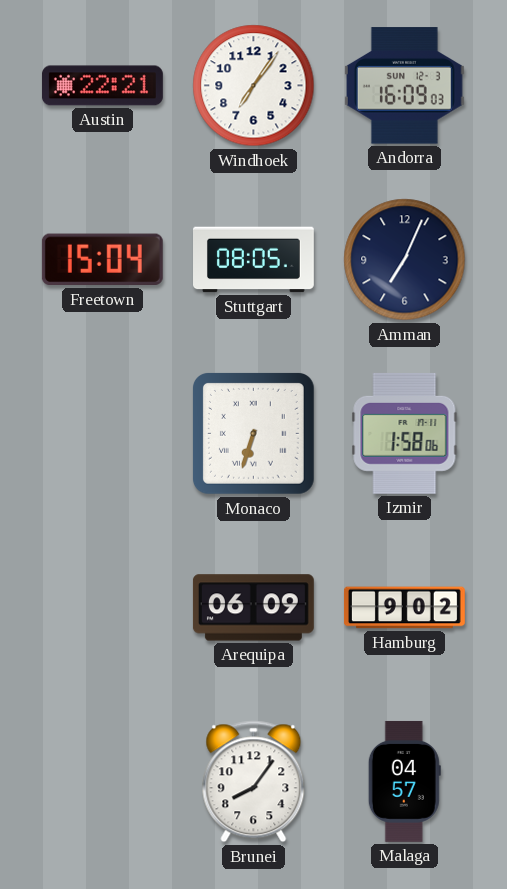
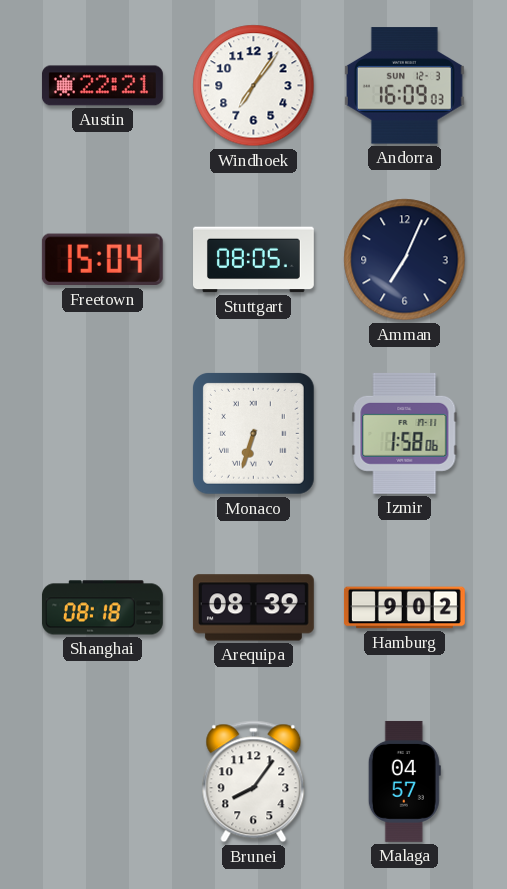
Shanghai: none -> 08:18
Arequipa: 06:09 -> 08:39
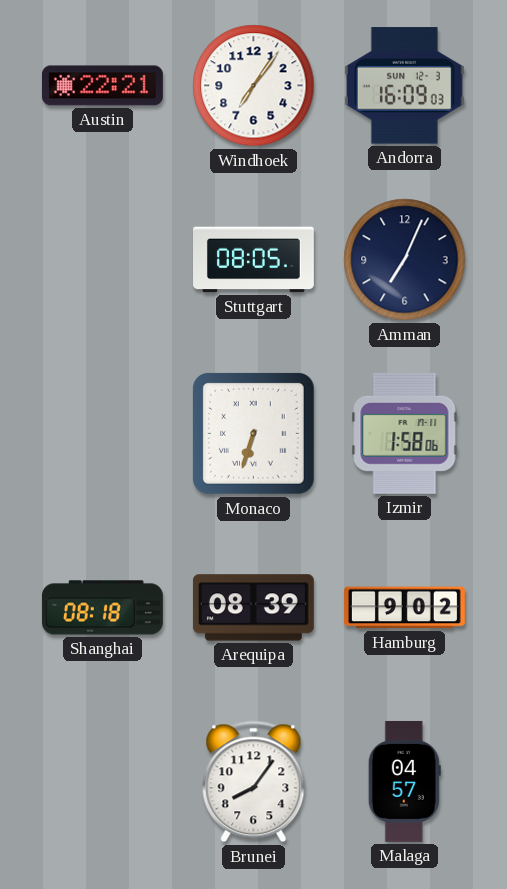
Freetown: 15:04 -> none
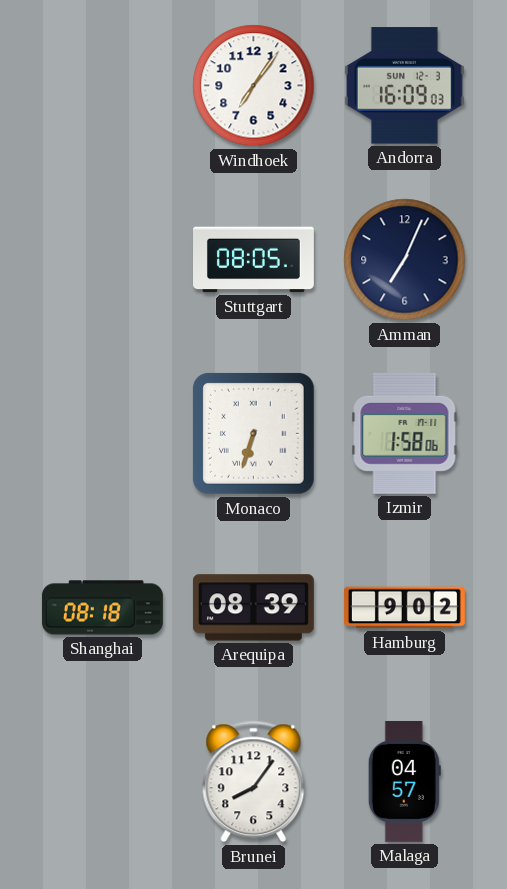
Austin: 22:21 -> none
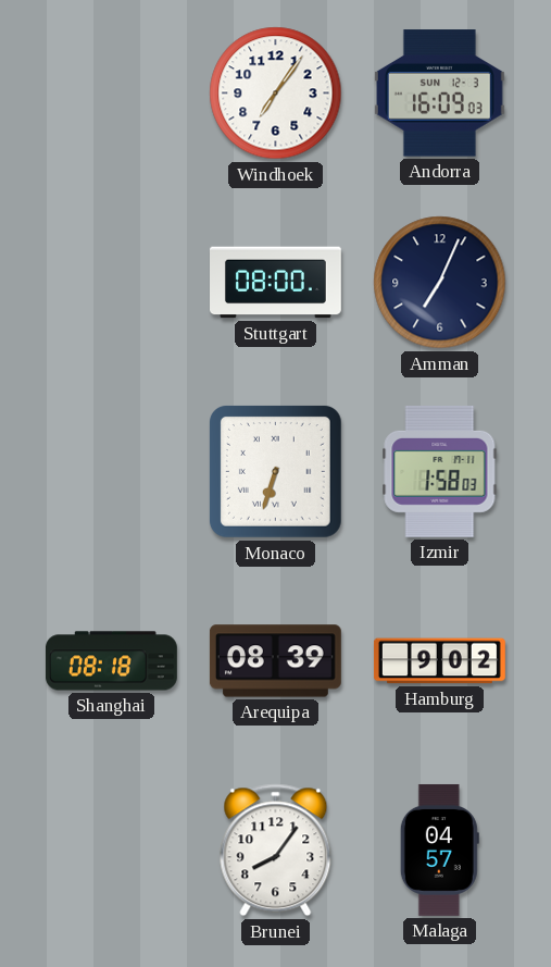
Stuttgart: 08:05 -> 08:00
Izmir: 1:58:06 -> 1:58:03
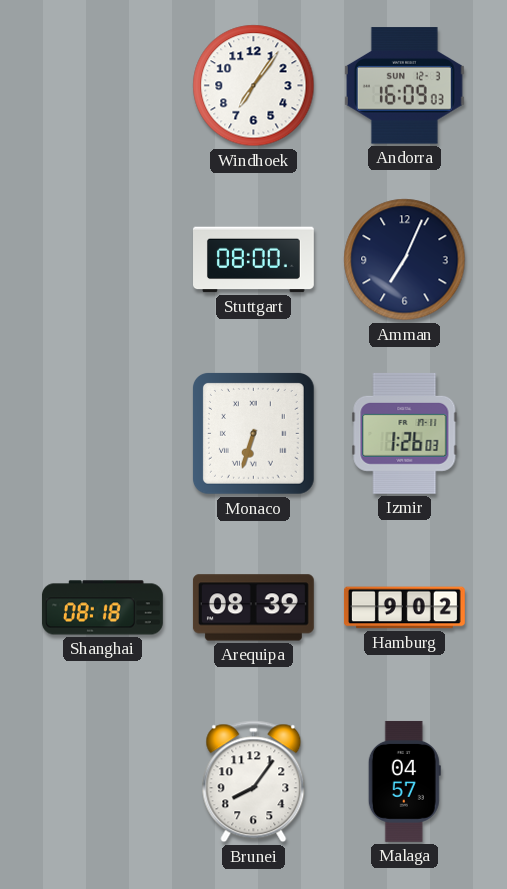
Izmir: 1:58 -> 1:26
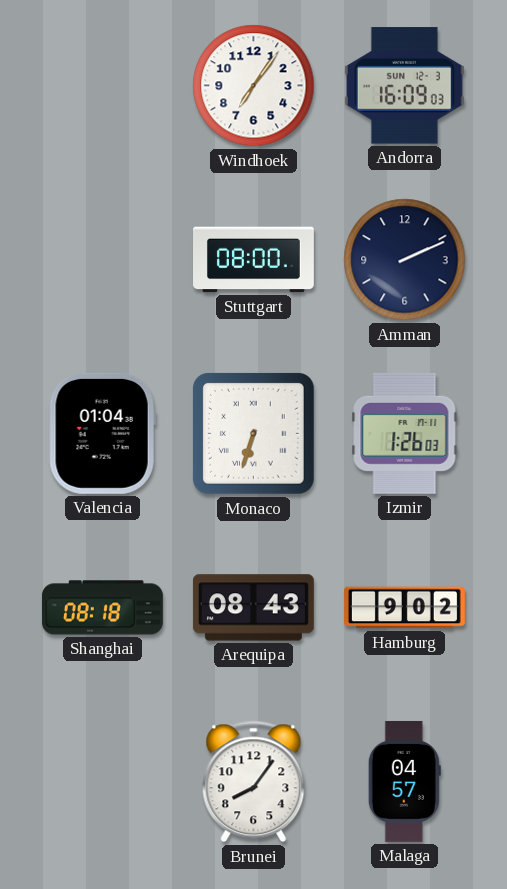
Amman: 7:04 -> 2:11
Valencia: none -> 01:04
Arequipa: 08:39 -> 08:43
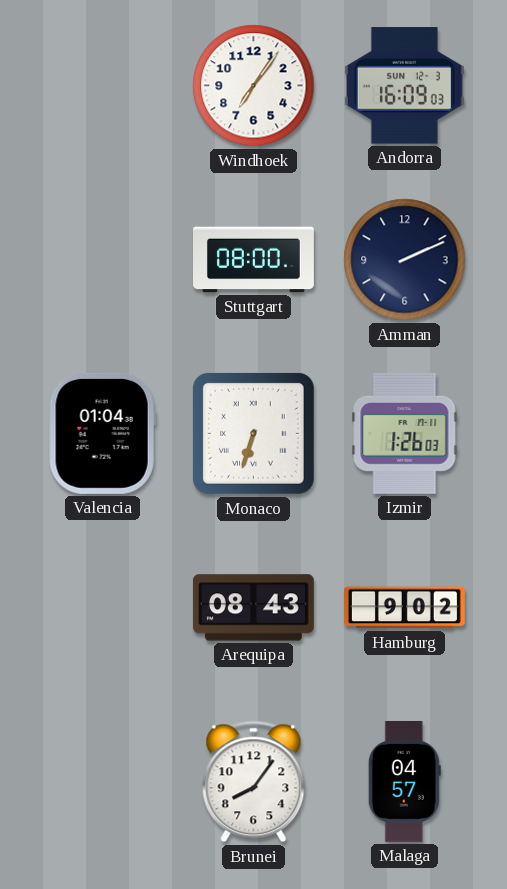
Shanghai: 08:18 -> none
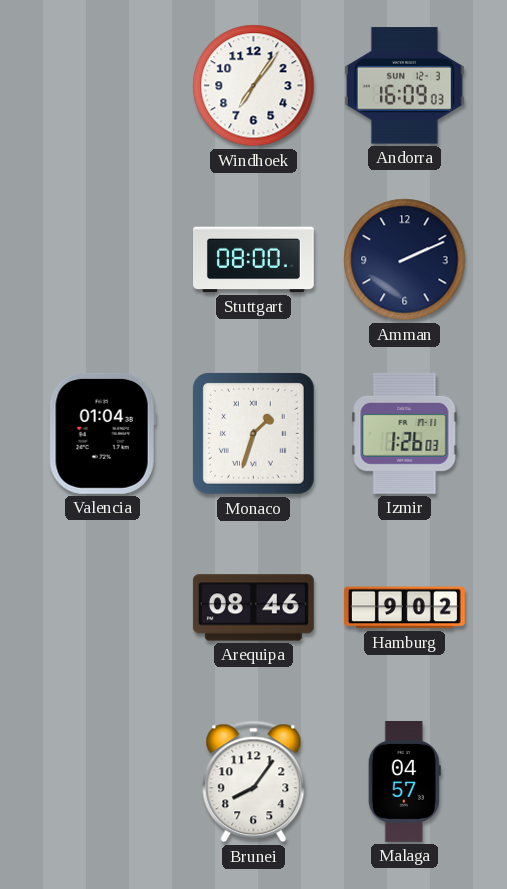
Monaco: 6:33 -> 1:33
Arequipa: 08:43 -> 08:46
